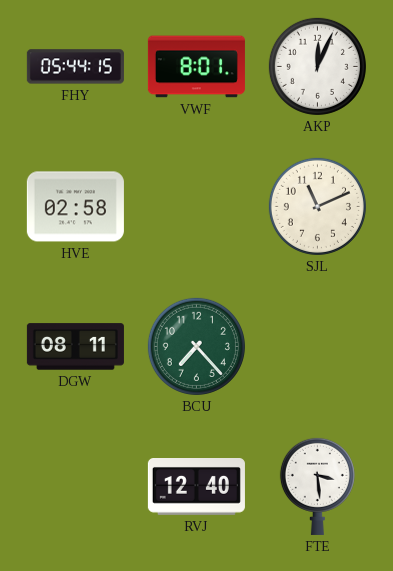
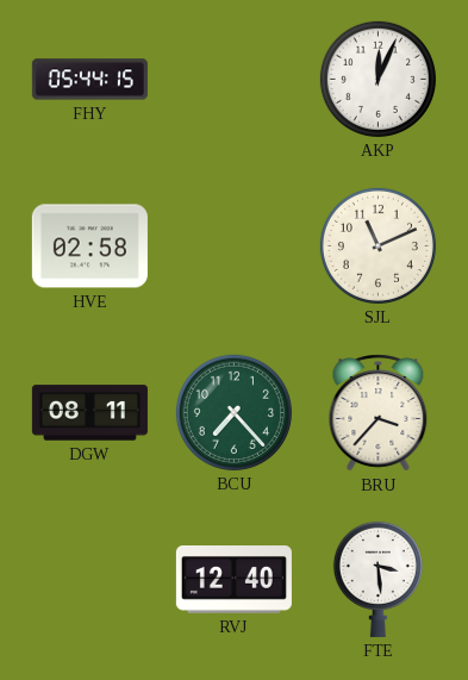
VWF: 8:01 -> none
BRU: none -> 3:37
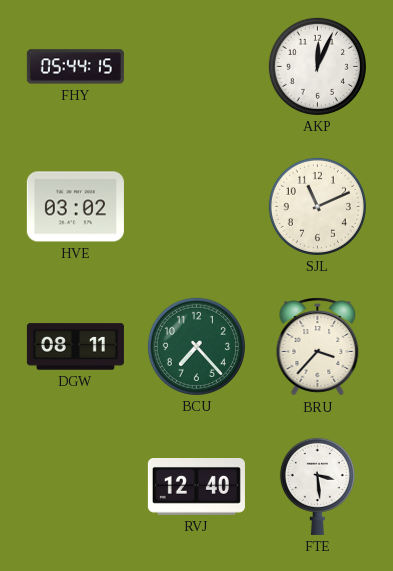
HVE: 02:58 -> 03:02
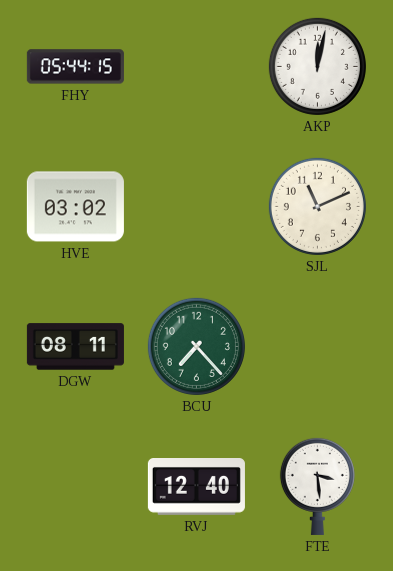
AKP: 12:04 -> 12:02
BRU: 3:37 -> none
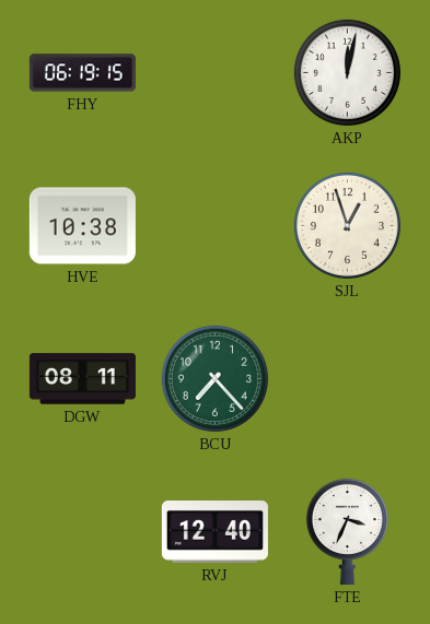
FHY: 05:44 -> 06:19
HVE: 03:02 -> 10:38
SJL: 11:11 -> 12:57
FTE: 3:29 -> 3:34
